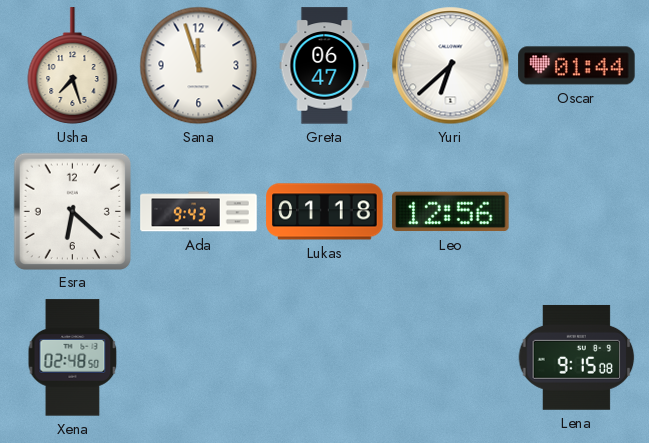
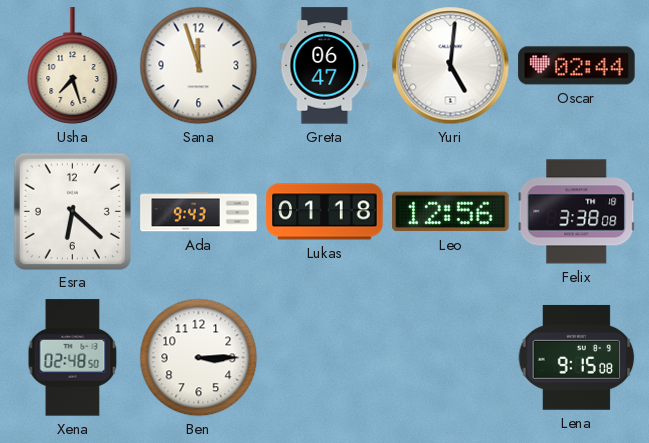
Yuri: 6:38 -> 5:01
Oscar: 01:44 -> 02:44
Felix: none -> 3:38
Ben: none -> 3:15
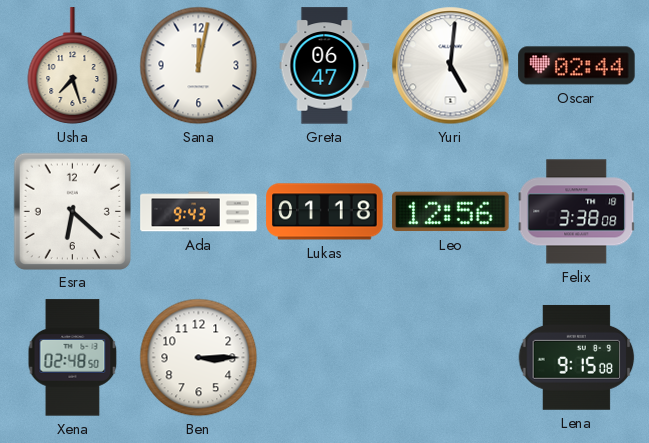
Sana: 11:57 -> 12:02
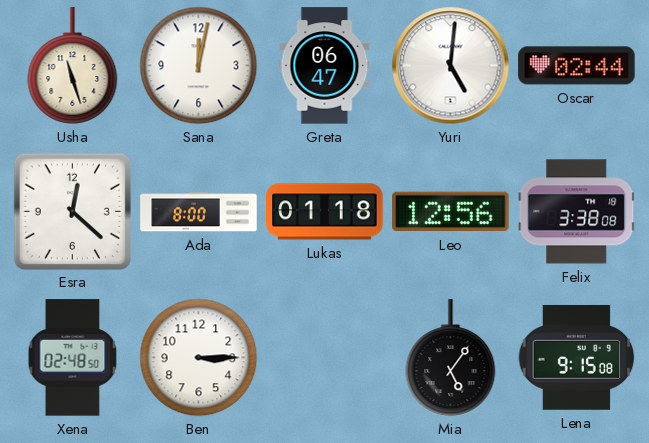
Usha: 7:27 -> 11:27
Esra: 6:22 -> 12:22
Ada: 9:43 -> 8:00
Mia: none -> 5:06
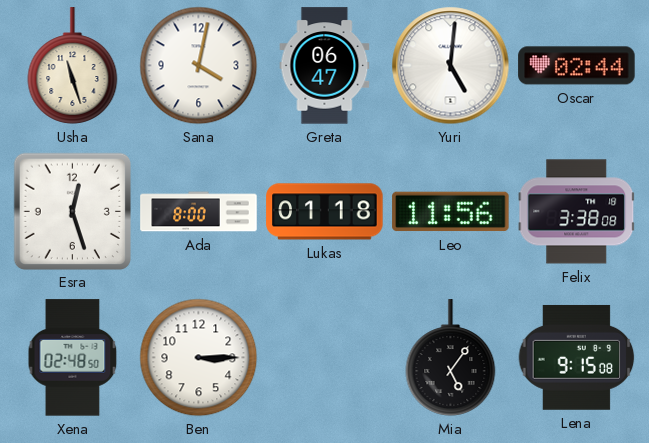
Sana: 12:02 -> 4:02
Esra: 12:22 -> 12:27
Leo: 12:56 -> 11:56
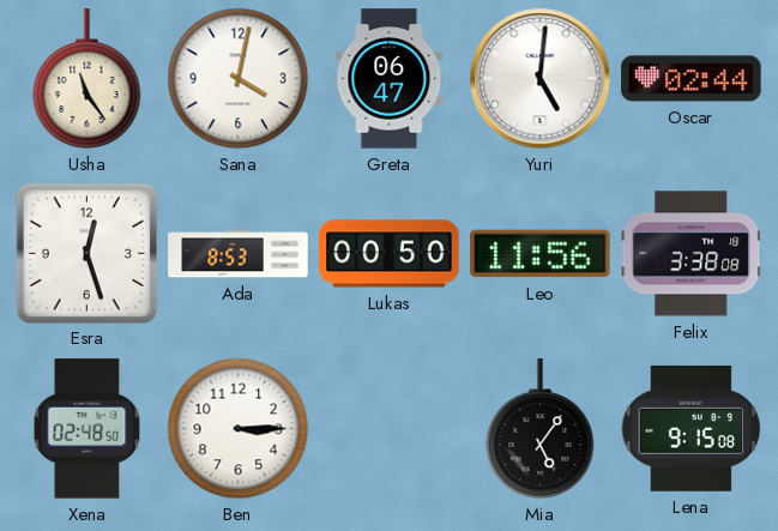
Usha: 11:27 -> 11:24
Ada: 8:00 -> 8:53
Lukas: 01:18 -> 00:50
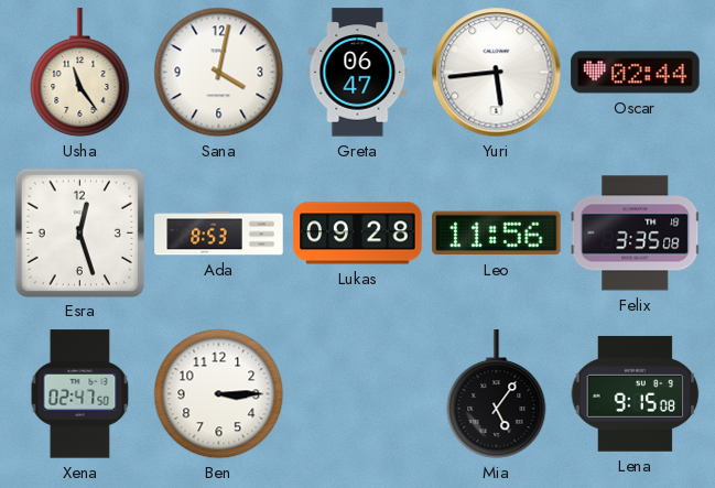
Yuri: 5:01 -> 5:44
Lukas: 00:50 -> 09:28
Felix: 3:38 -> 3:35
Xena: 02:48 -> 02:47
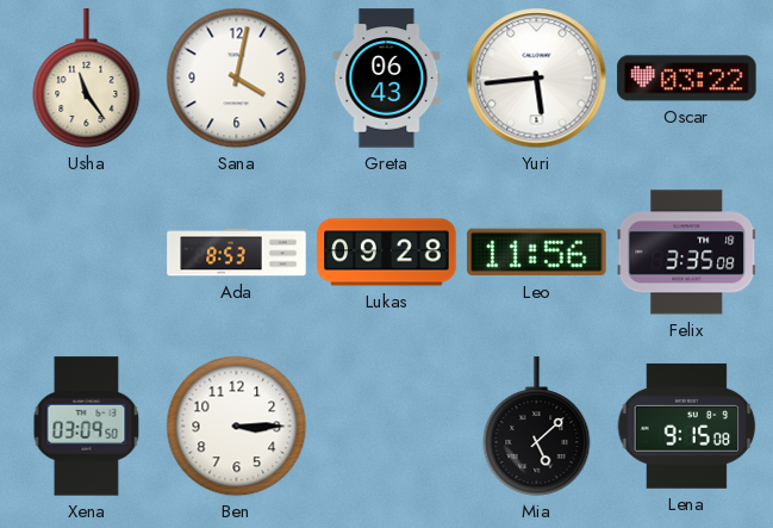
Greta: 06:47 -> 06:43
Oscar: 02:44 -> 03:22
Esra: 12:27 -> none
Xena: 02:47 -> 03:09
Mia: 5:06 -> 5:08
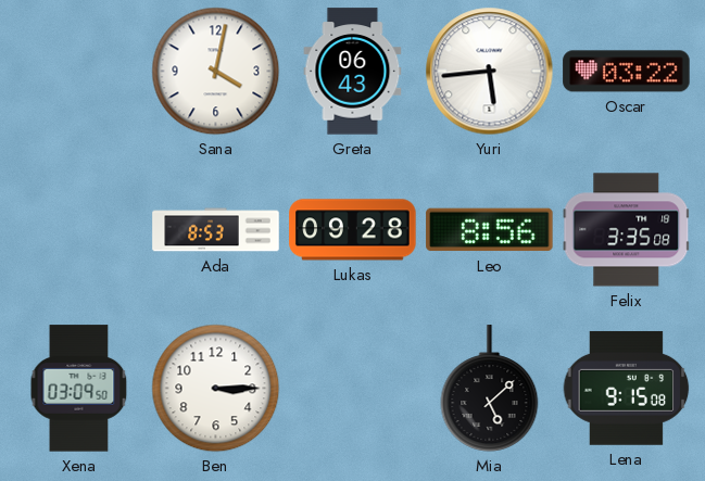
Usha: 11:24 -> none
Leo: 11:56 -> 8:56
